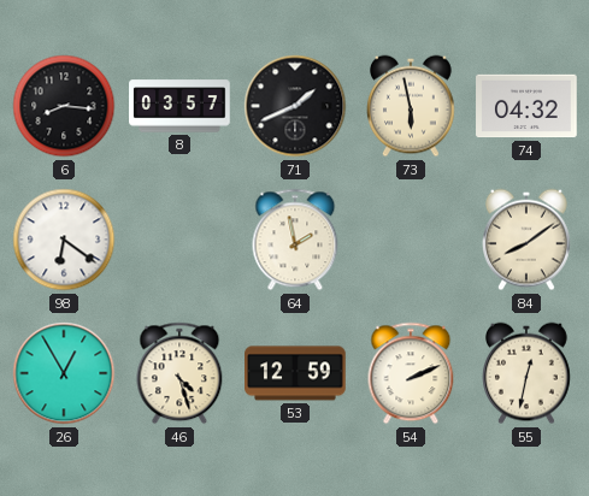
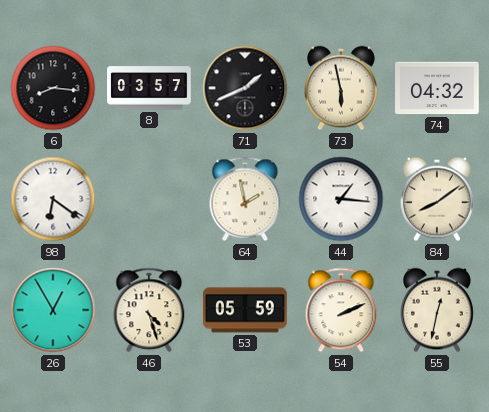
44: none -> 1:16
53: 12:59 -> 05:59
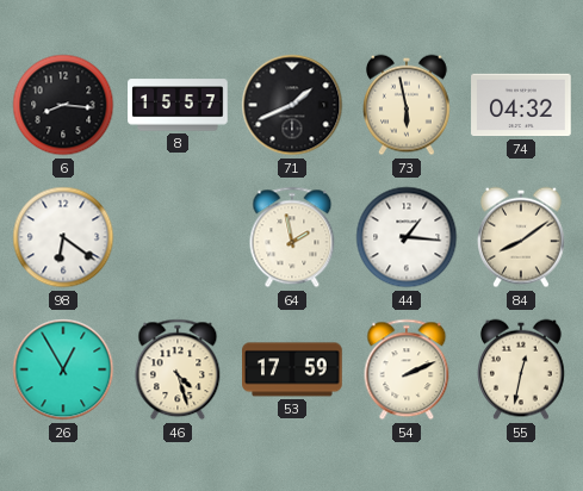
8: 03:57 -> 15:57
53: 05:59 -> 17:59
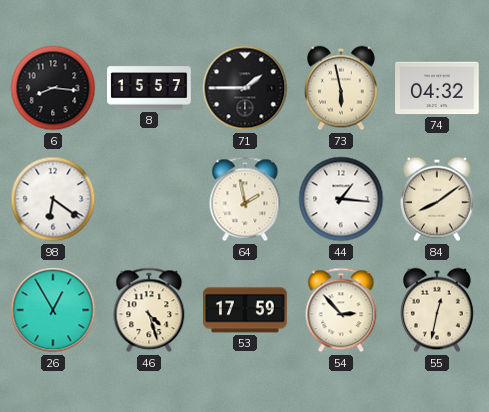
71: 1:41 -> 1:45
54: 2:11 -> 2:53
